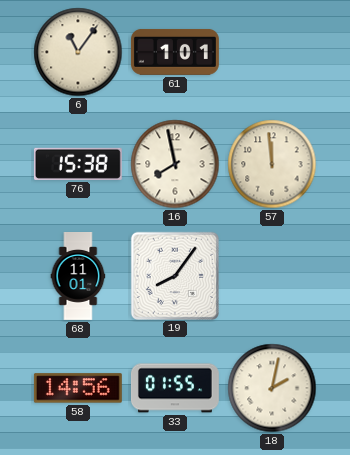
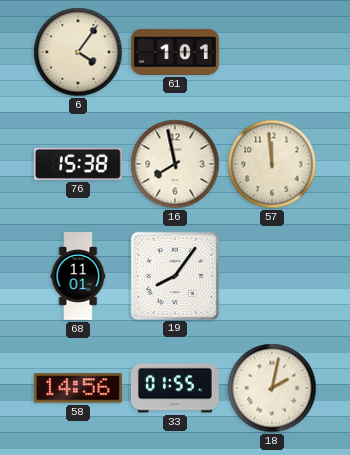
6: 11:06 -> 4:06
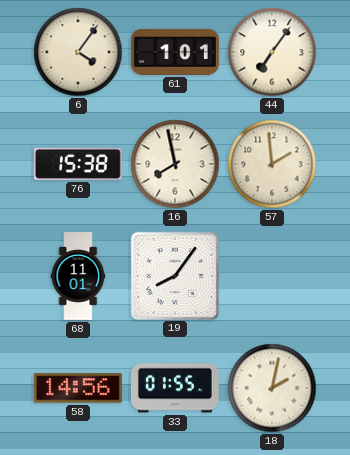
44: none -> 7:06
57: 11:59 -> 1:59
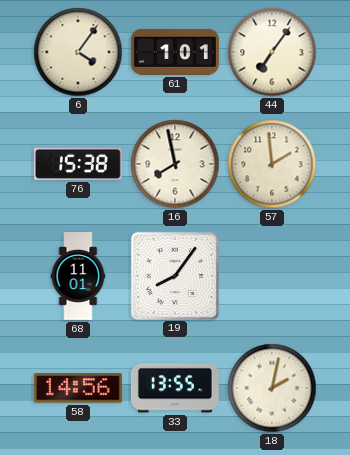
33: 01:55 -> 13:55
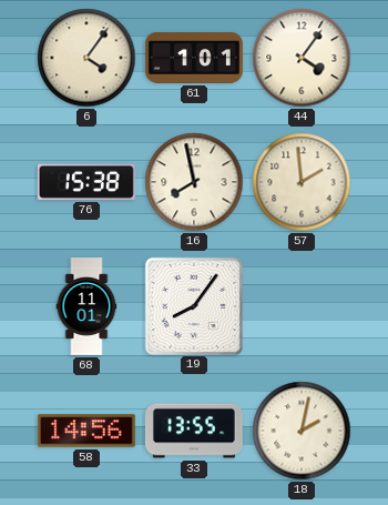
44: 7:06 -> 4:06
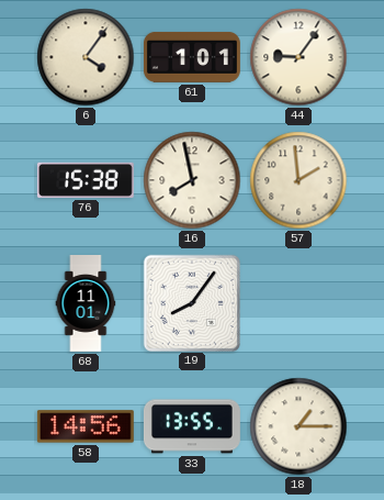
44: 4:06 -> 9:06
18: 2:02 -> 1:15
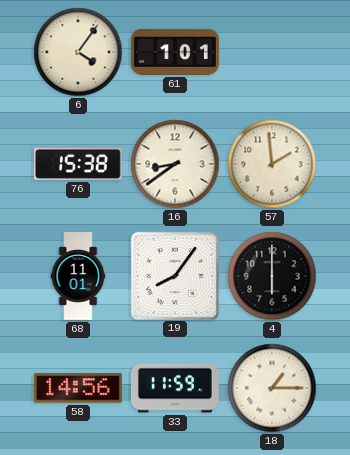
44: 9:06 -> none
16: 7:58 -> 8:39
4: none -> 6:00
33: 13:55 -> 11:59
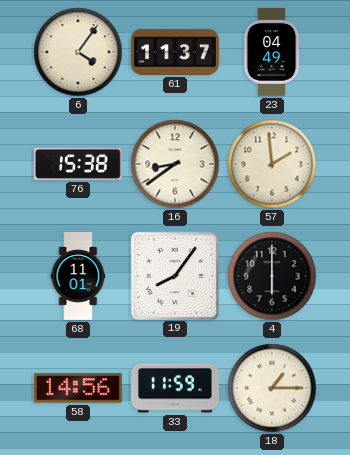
61: 1:01 -> 11:37
23: none -> 04:49
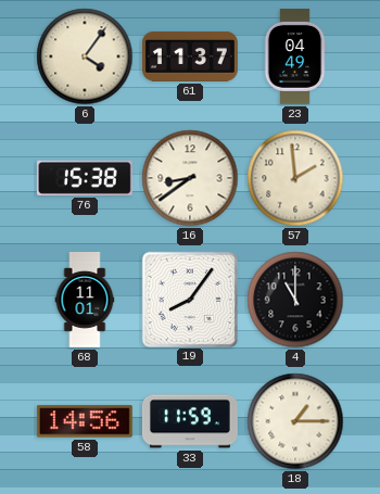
4: 6:00 -> 11:00
